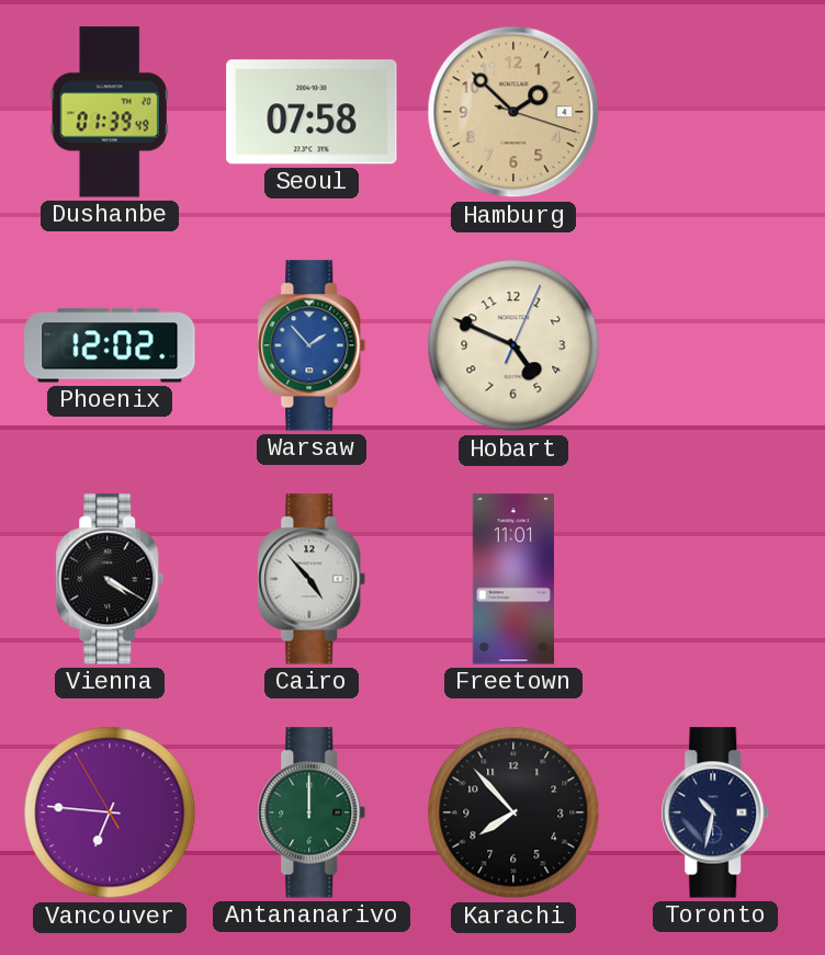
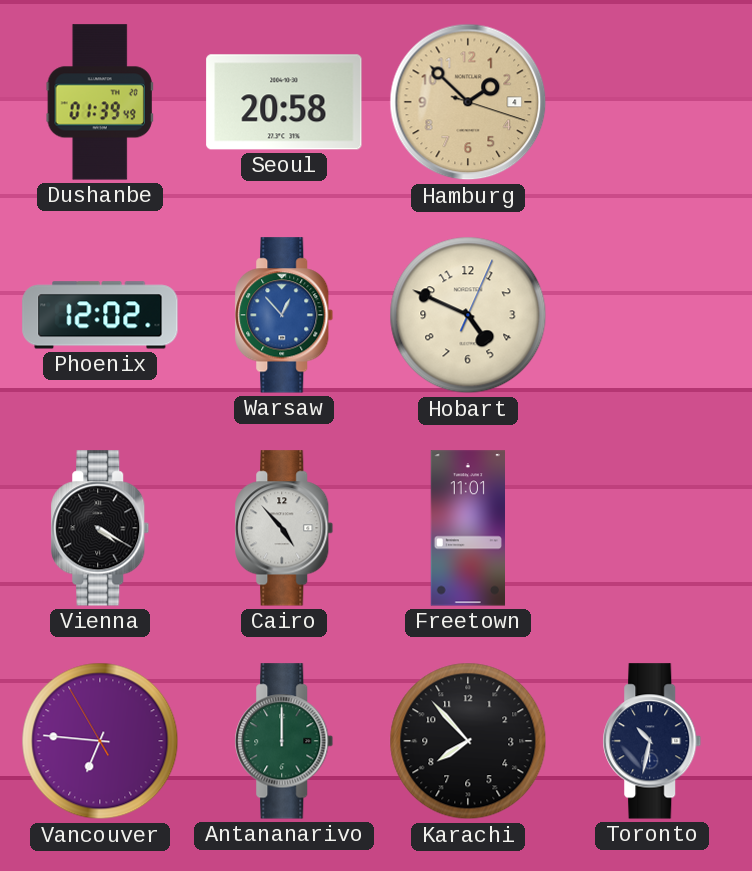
Seoul: 07:58 -> 20:58
Warsaw: 1:53 -> 12:53
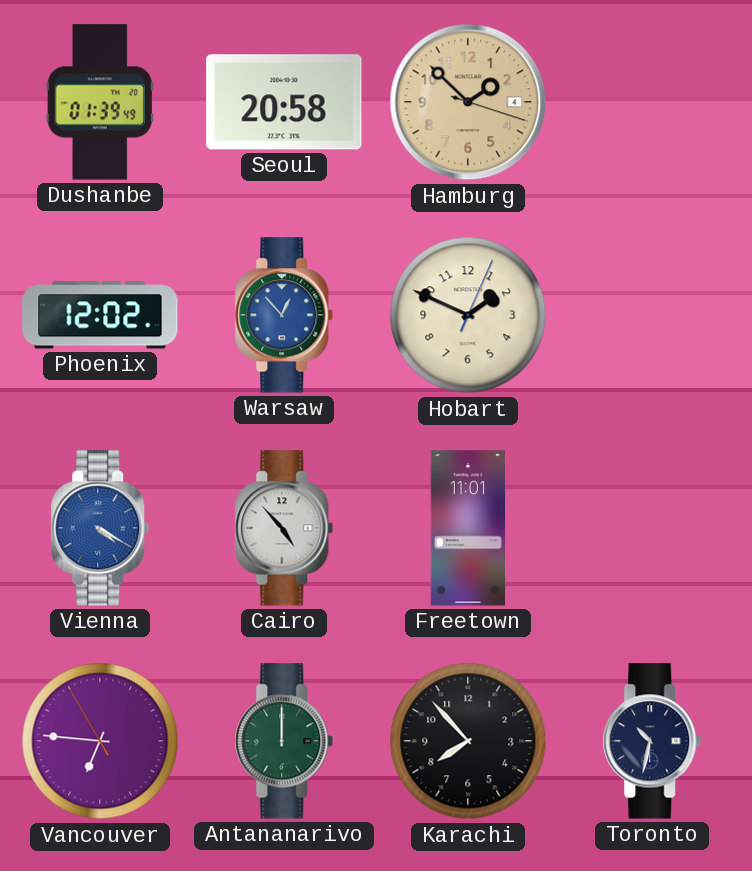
Hobart: 4:49 -> 1:49
Vienna dial: black -> blue
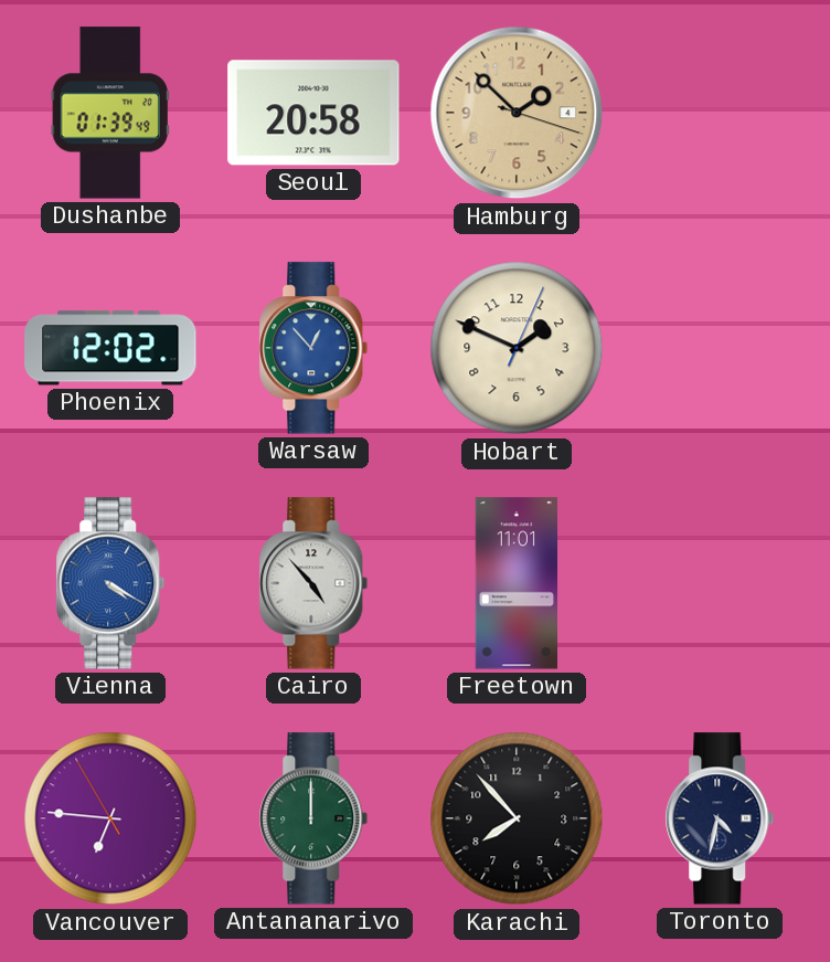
Toronto: 10:32 -> 4:32
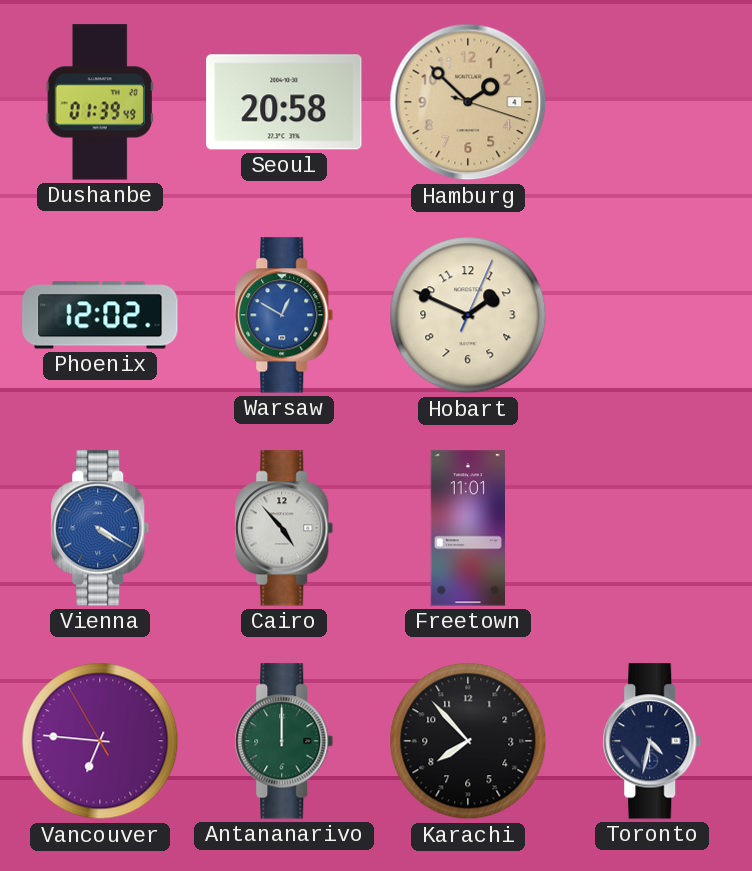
Warsaw: 12:53 -> 12:50
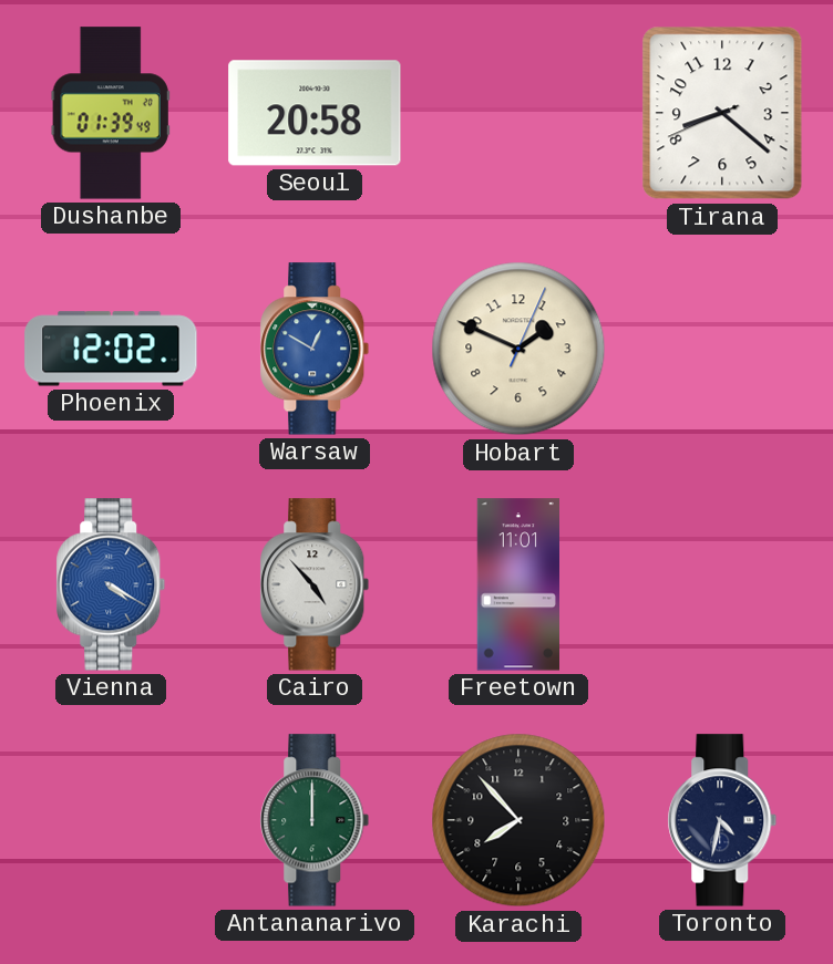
Hamburg: 1:52 -> none
Tirana: none -> 8:21
Vancouver: 6:45 -> none
